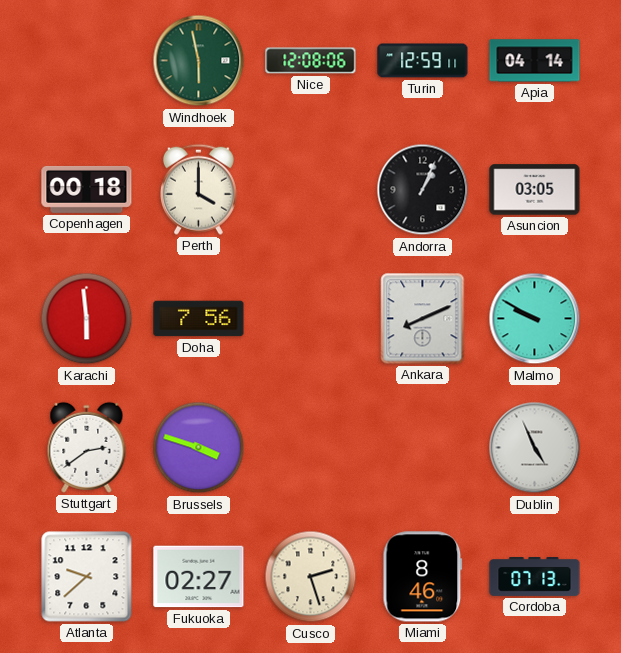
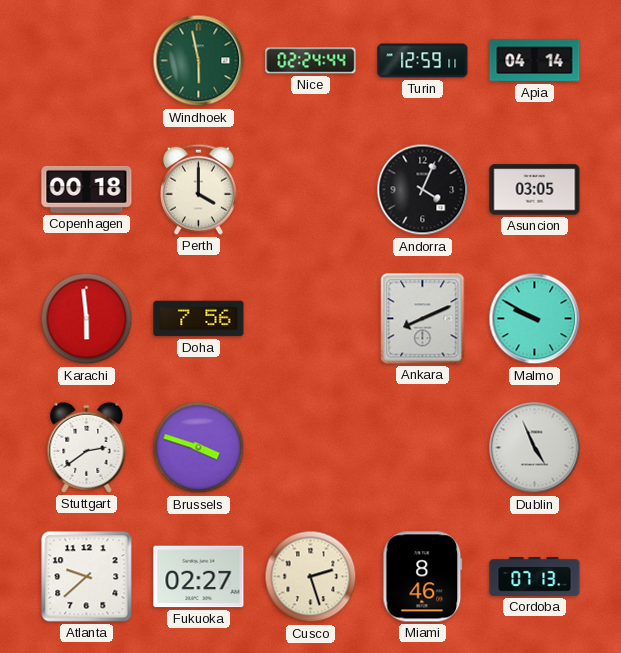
Nice: 12:08 -> 02:24
Andorra: 1:04 -> 4:04
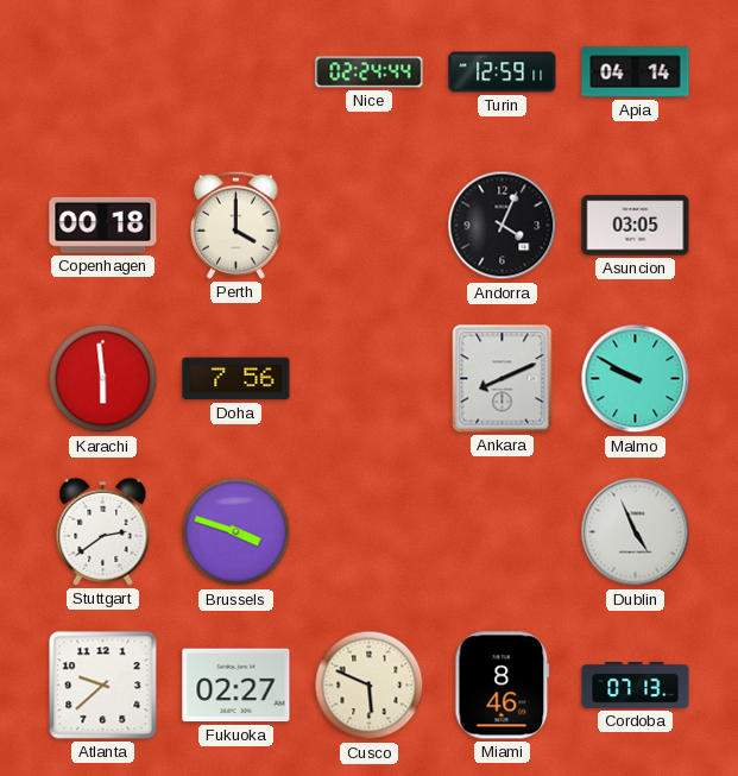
Windhoek: 5:58 -> none
Cusco: 2:27 -> 5:49
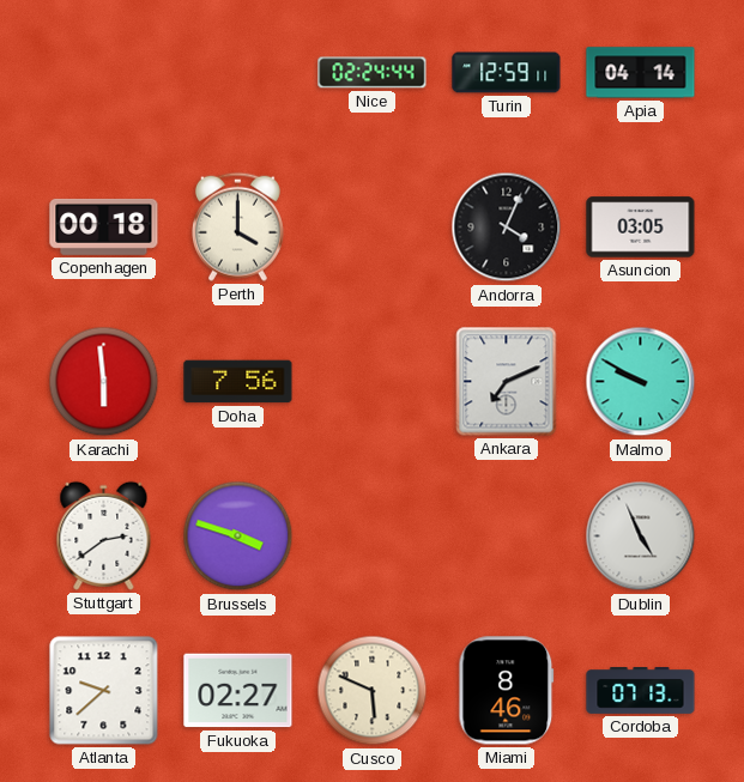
Ankara: 8:11 -> 7:11
